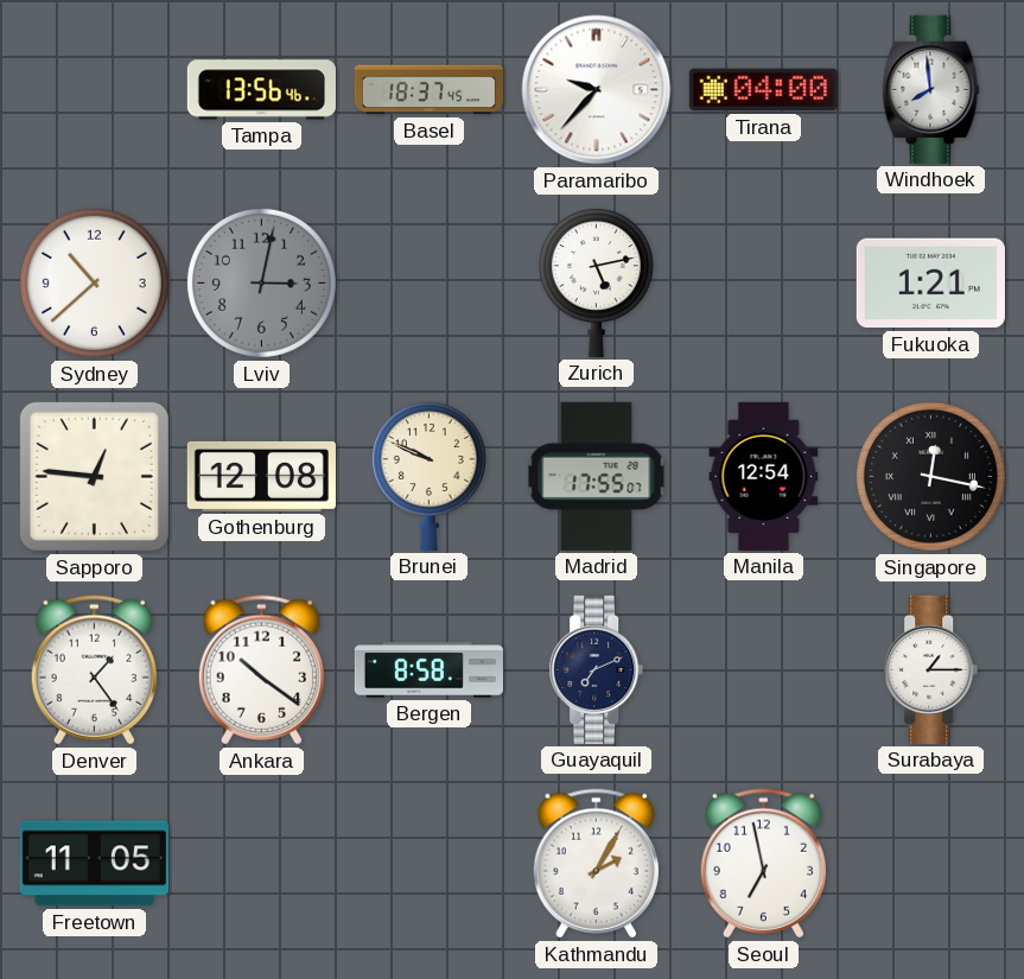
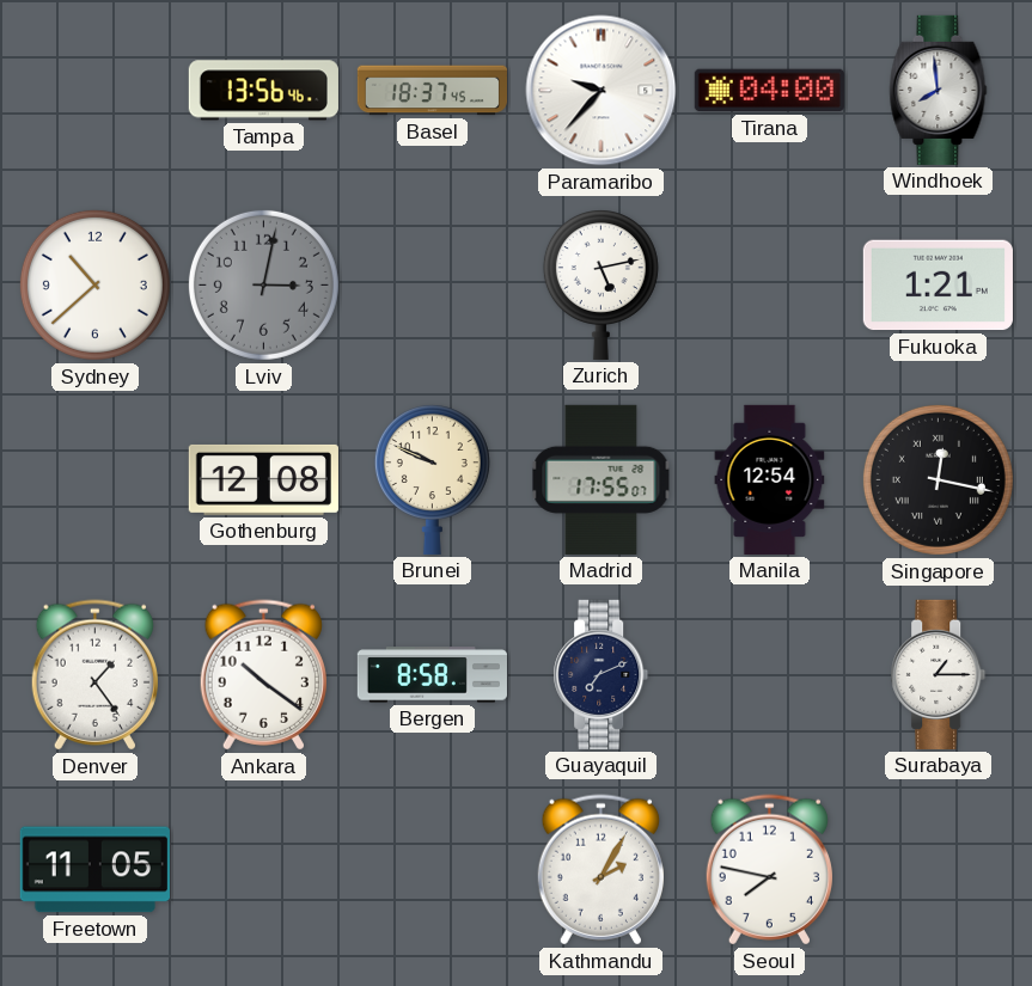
Sapporo: 12:46 -> none
Seoul: 6:58 -> 7:47
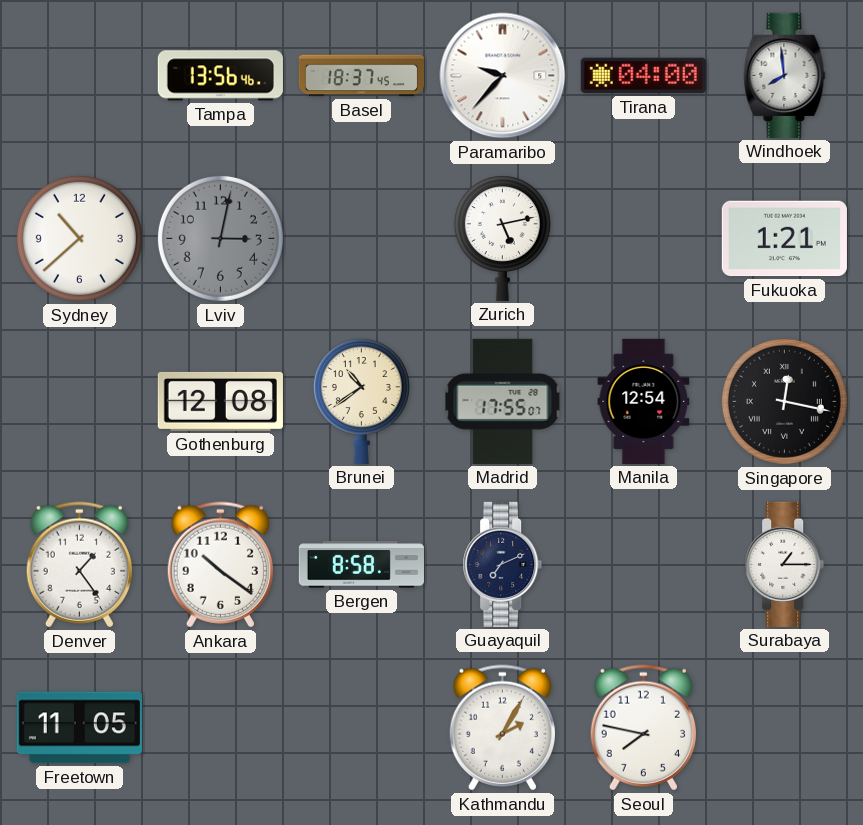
Brunei: 9:49 -> 10:39
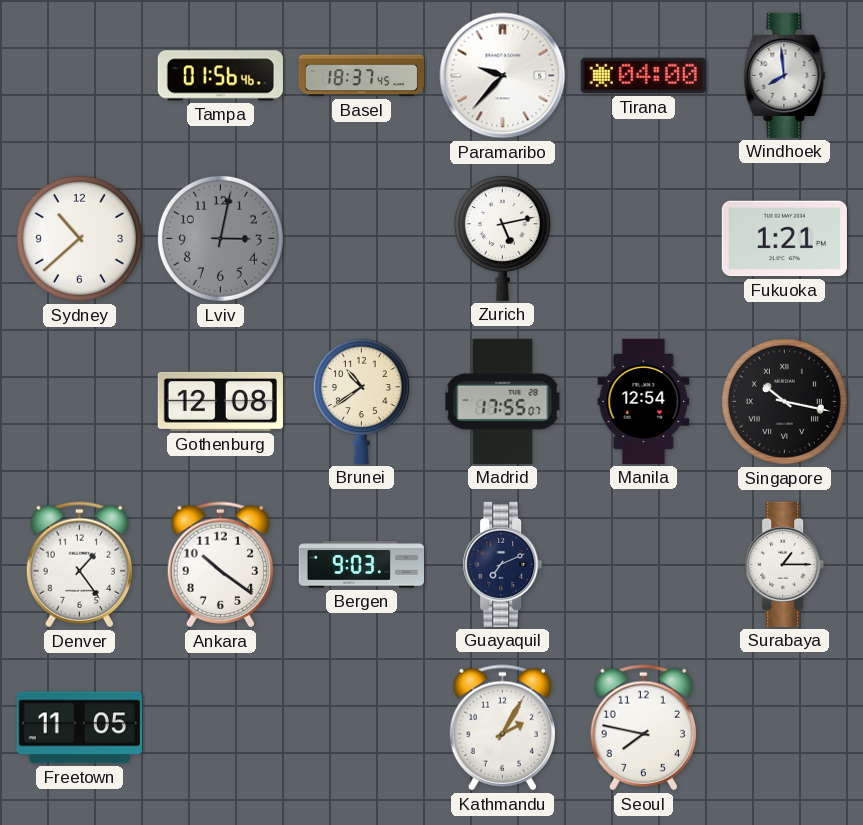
Tampa: 13:56 -> 01:56
Singapore: 12:17 -> 10:17
Bergen: 8:58 -> 9:03
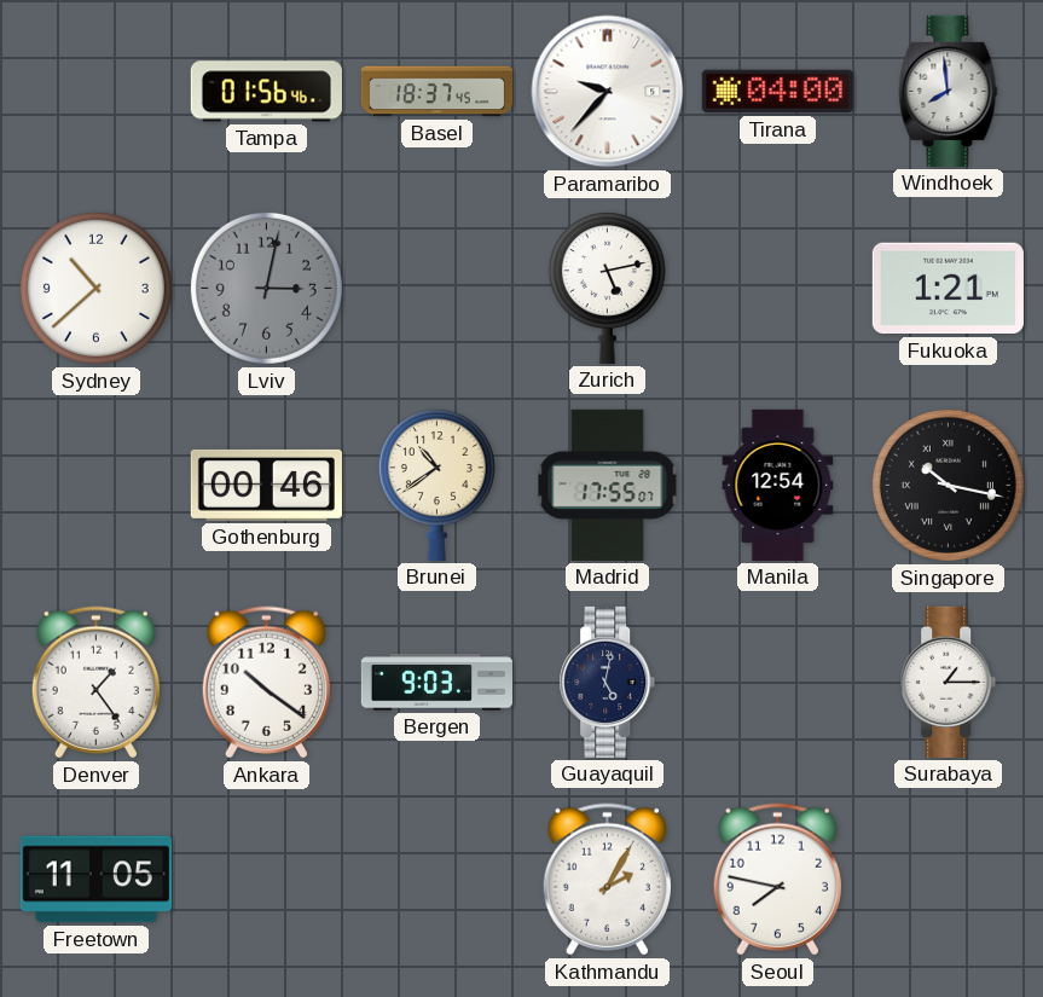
Gothenburg: 12:08 -> 00:46
Guayaquil: 7:11 -> 5:02
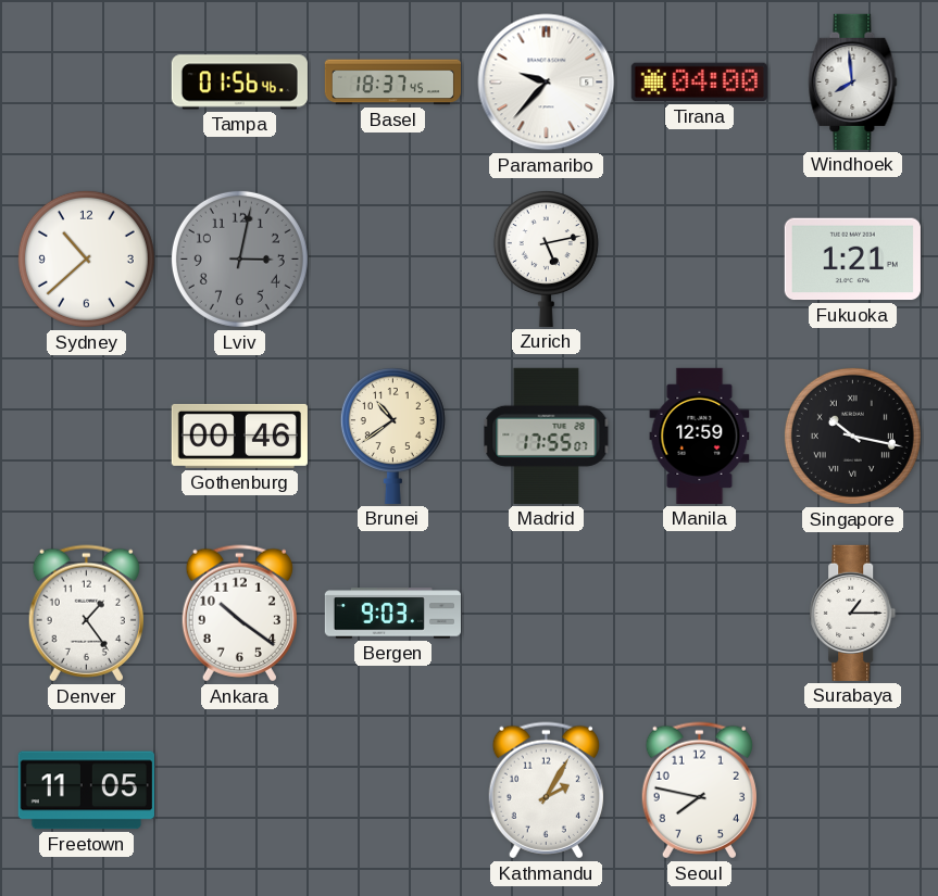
Manila: 12:54 -> 12:59
Guayaquil: 5:02 -> none
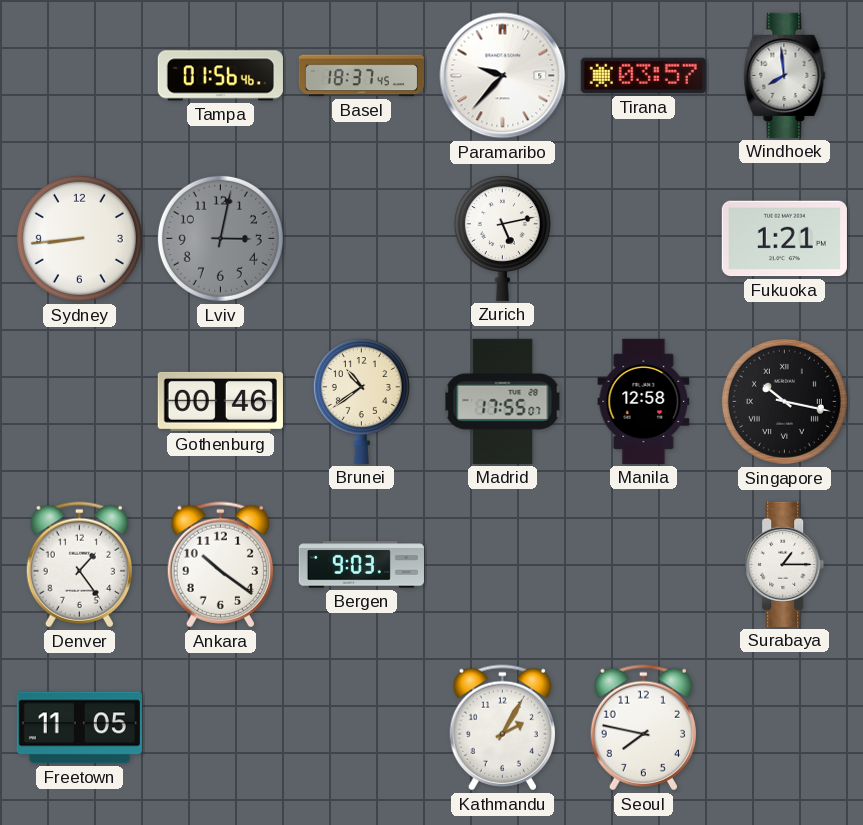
Tirana: 04:00 -> 03:57
Sydney: 10:38 -> 8:44
Manila: 12:59 -> 12:58
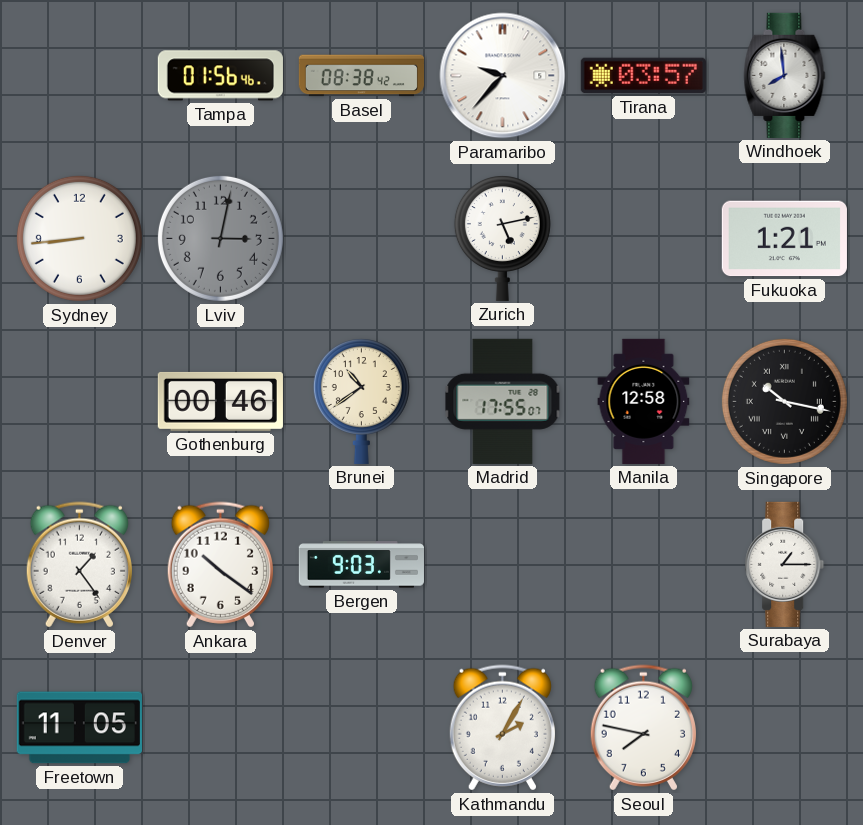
Basel: 18:37 -> 08:38
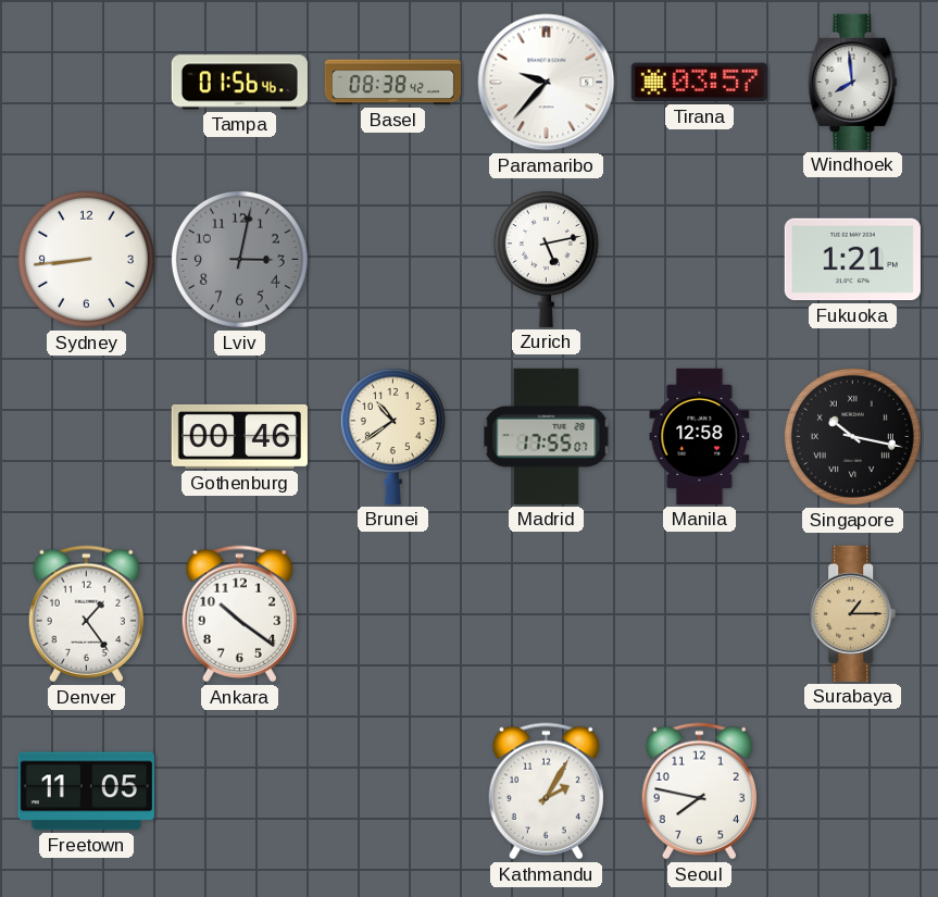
Bergen: 9:03 -> none
Surabaya dial: white -> champagne
